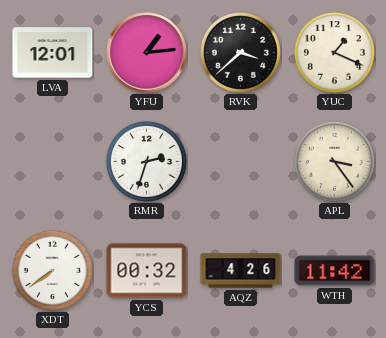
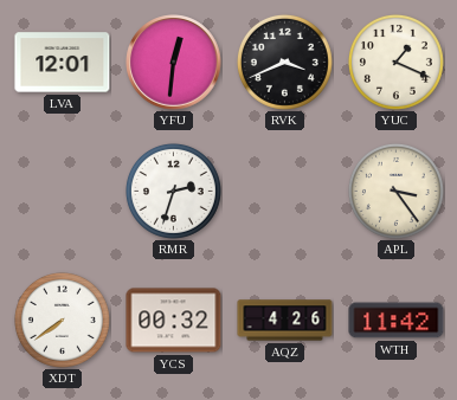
YFU: 1:14 -> 12:31
RVK: 3:38 -> 3:41
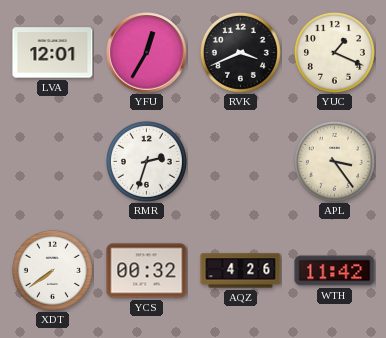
YFU: 12:31 -> 12:35
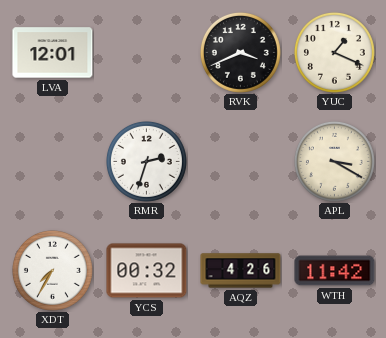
YFU: 12:35 -> none
APL: 3:24 -> 3:20
XDT: 7:39 -> 7:35
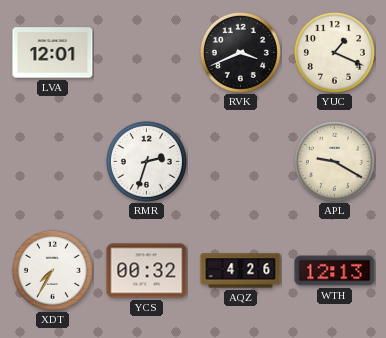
APL: 3:20 -> 9:20
WTH: 11:42 -> 12:13
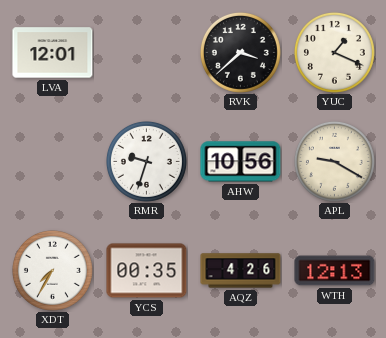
RVK: 3:41 -> 3:38
RMR: 2:33 -> 9:33
AHW: none -> 10:56
YCS: 00:32 -> 00:35
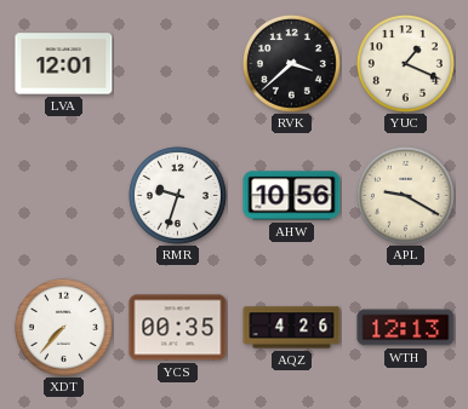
XDT: 7:35 -> 7:37
